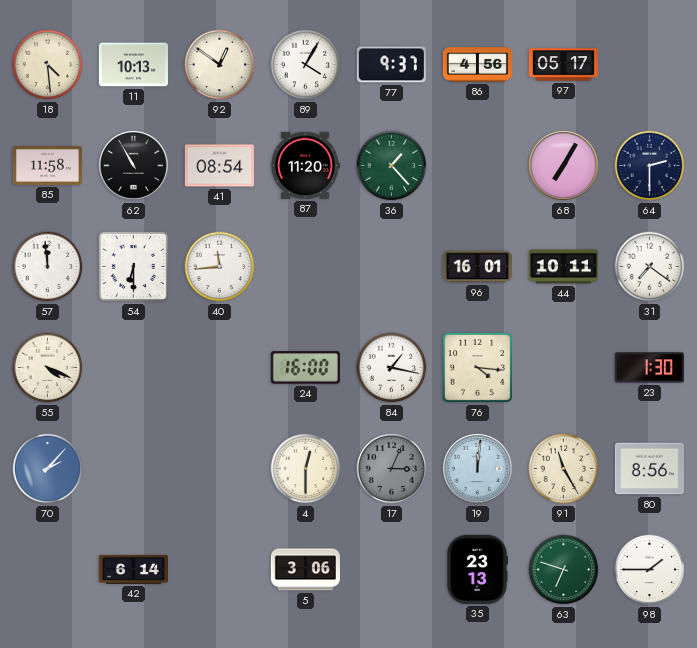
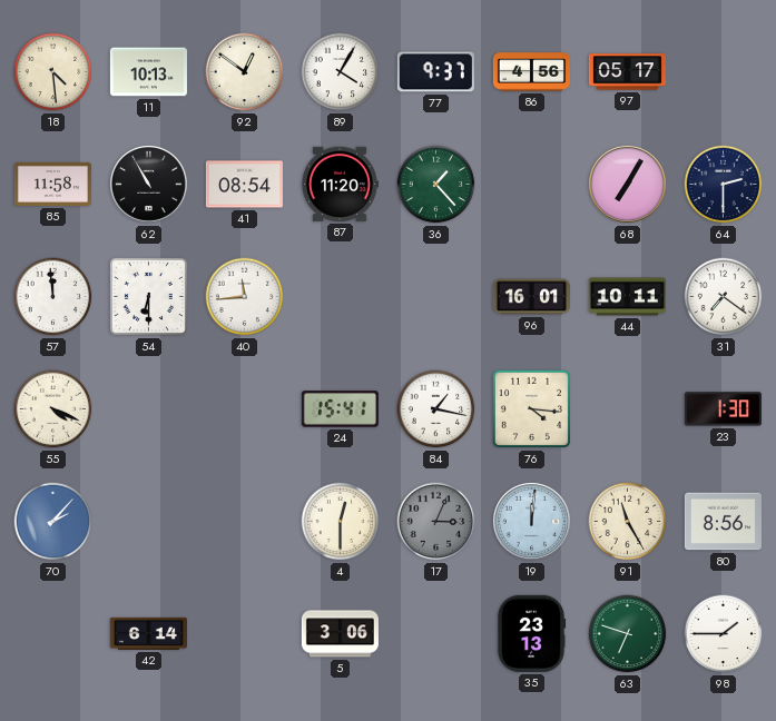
24: 16:00 -> 15:41
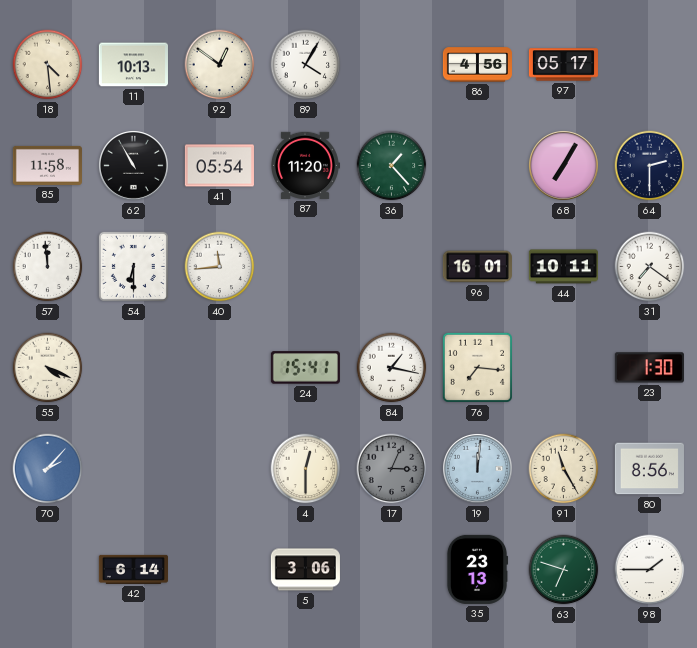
77: 9:37 -> none
41: 08:54 -> 05:54
76: 4:16 -> 7:16
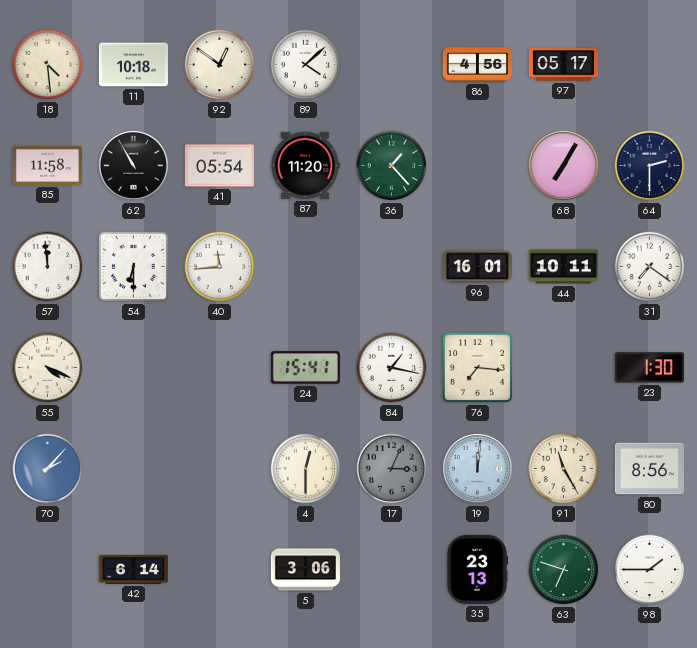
11: 10:13 -> 10:18
89: 4:05 -> 4:08
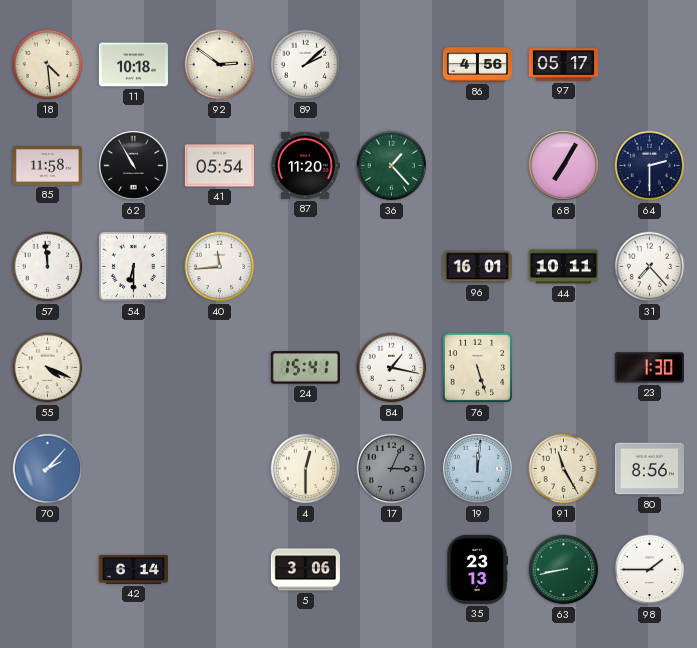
92: 12:51 -> 2:51
89: 4:08 -> 2:08
31: 7:21 -> 7:23
76: 7:16 -> 5:27
63: 6:48 -> 8:43
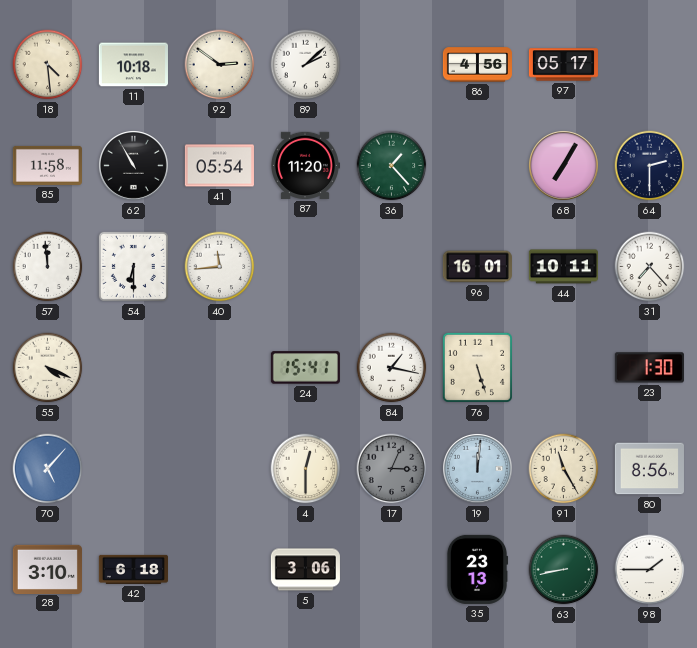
70: 2:07 -> 5:07
28: none -> 3:10
42: 6:14 -> 6:18
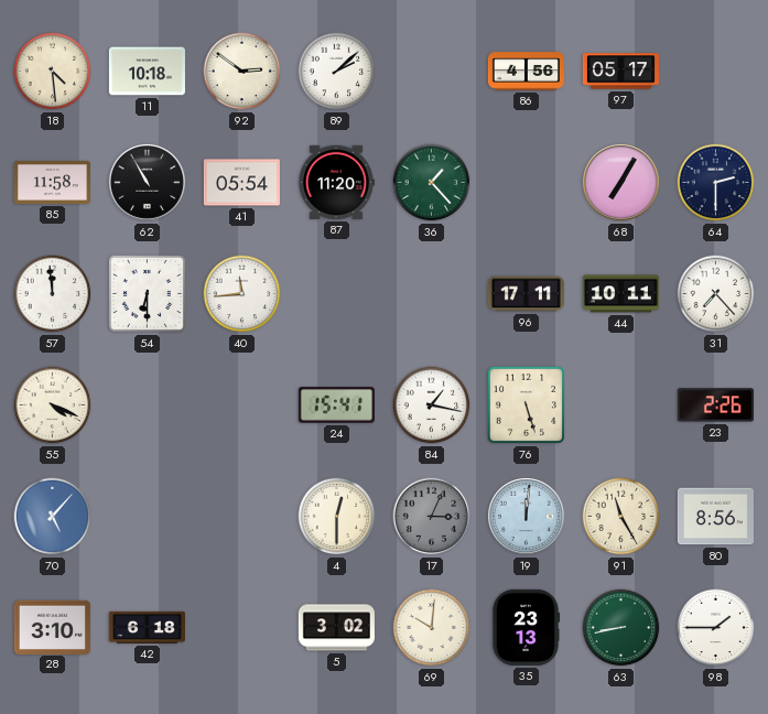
96: 16:01 -> 17:11
23: 1:30 -> 2:26
5: 3:06 -> 3:02
69: none -> 10:01
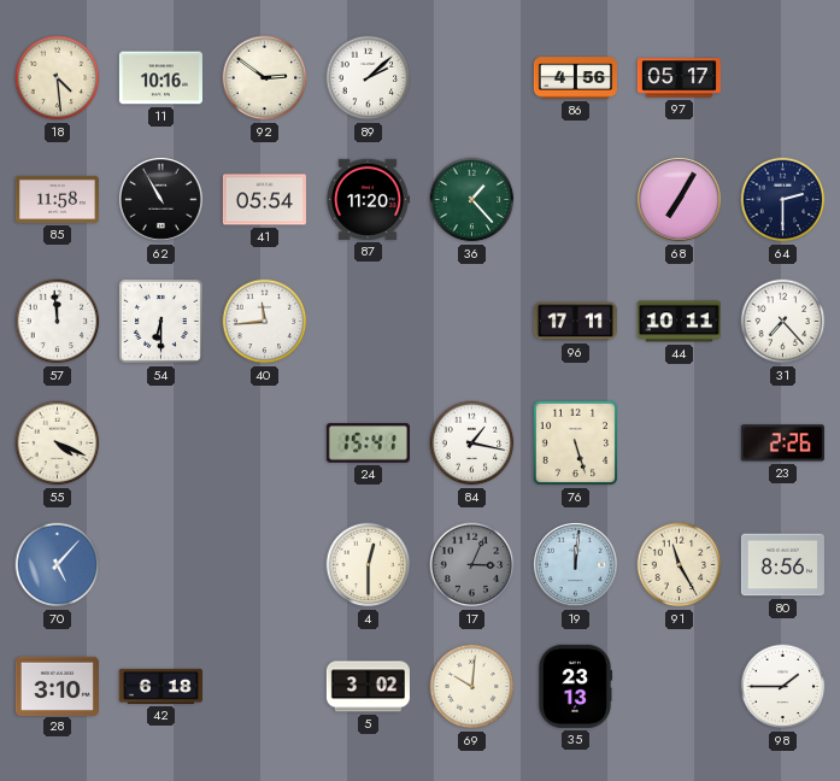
11: 10:18 -> 10:16
63: 8:43 -> none
